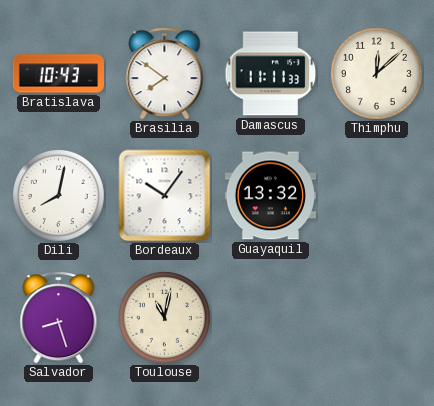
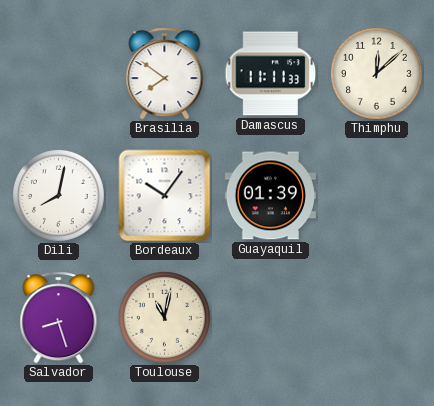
Bratislava: 10:43 -> none
Guayaquil: 13:32 -> 01:39
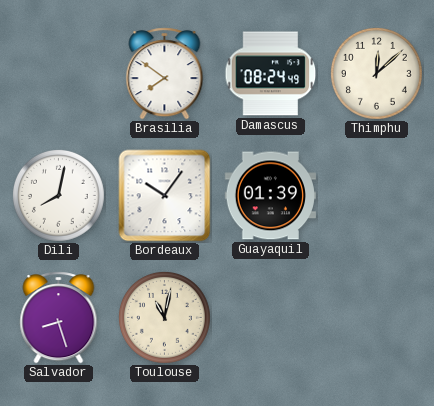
Damascus: 11:11 -> 08:24
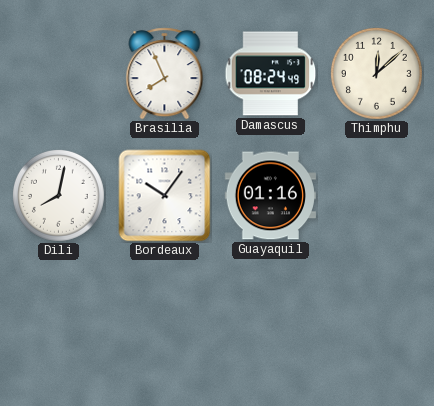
Brasilia: 7:51 -> 7:56
Guayaquil: 01:39 -> 01:16
Salvador: 8:27 -> none
Toulouse: 11:02 -> none
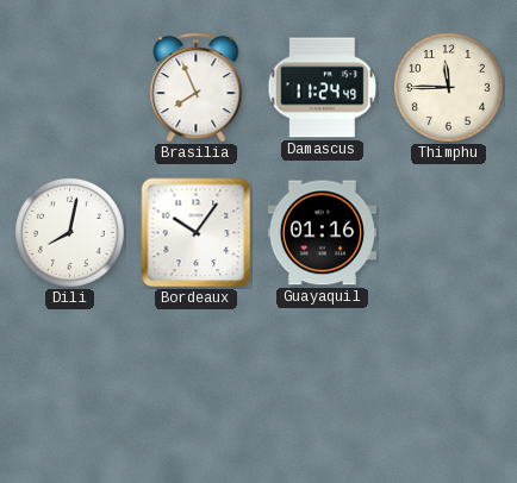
Damascus: 08:24 -> 11:24
Thimphu: 12:08 -> 11:45
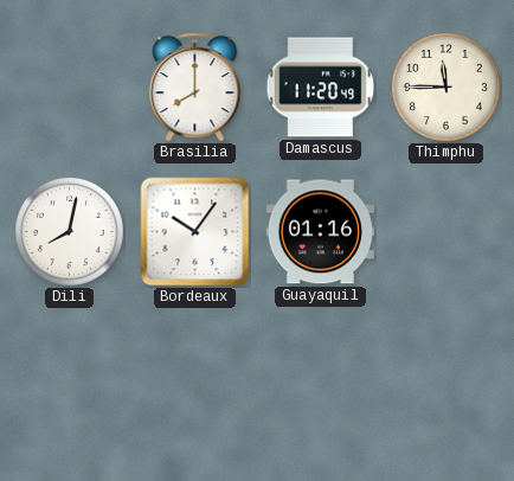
Brasilia: 7:56 -> 8:00
Damascus: 11:24 -> 11:20
